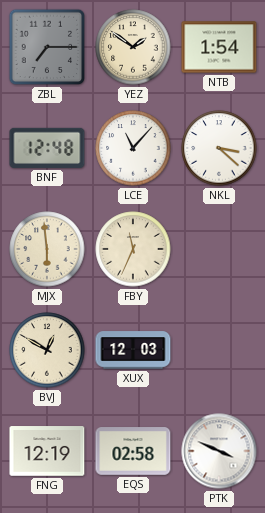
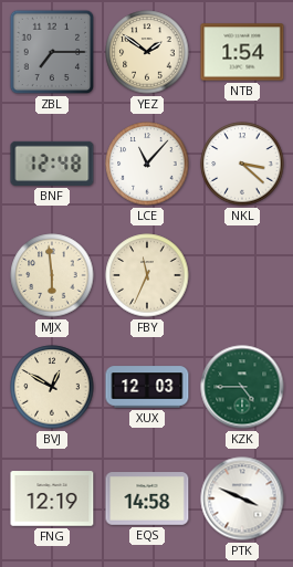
KZK: none -> 4:45
EQS: 02:58 -> 14:58
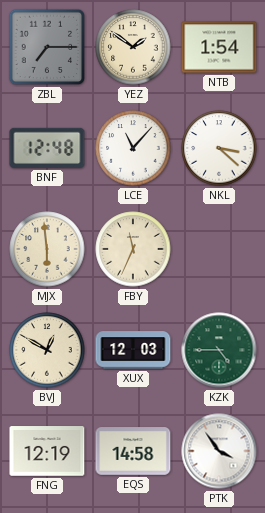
PTK: 3:49 -> 3:54
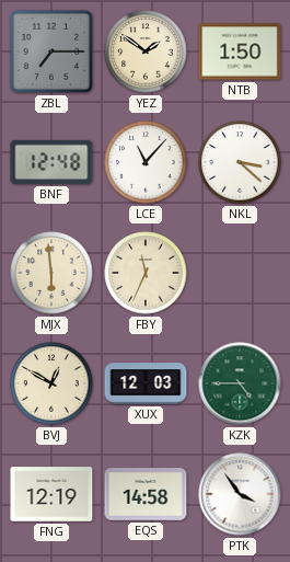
NTB: 1:54 -> 1:50
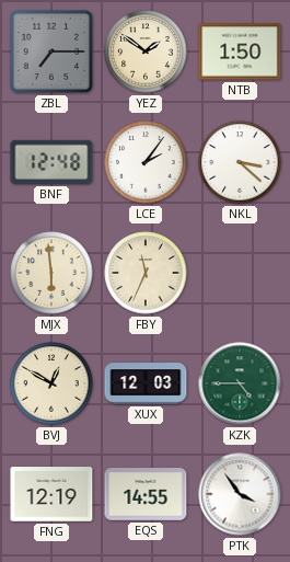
LCE: 11:07 -> 2:06
EQS: 14:58 -> 14:55
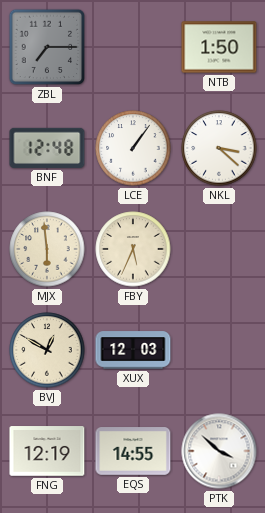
YEZ: 1:51 -> none
LCE: 2:06 -> 1:06
FBY: 11:34 -> 5:34
KZK: 4:45 -> none
PTK: 3:54 -> 3:52
